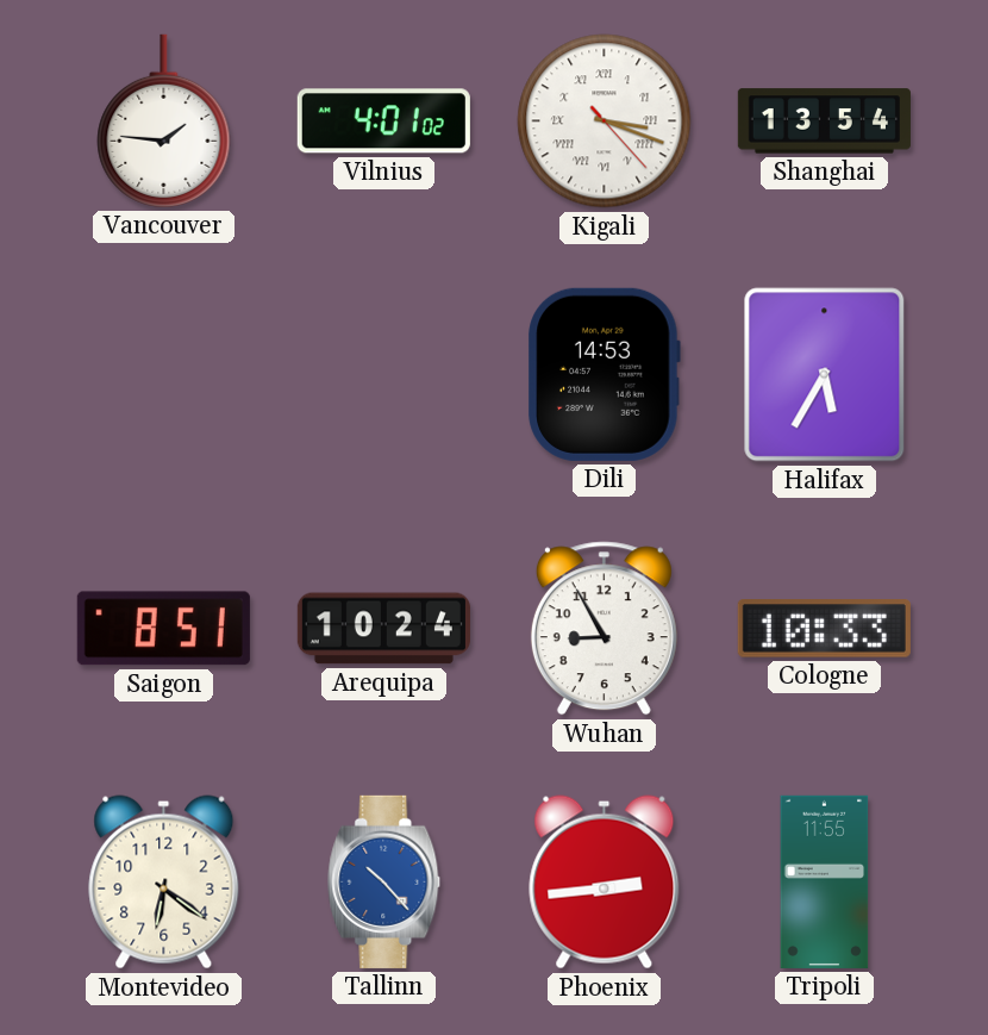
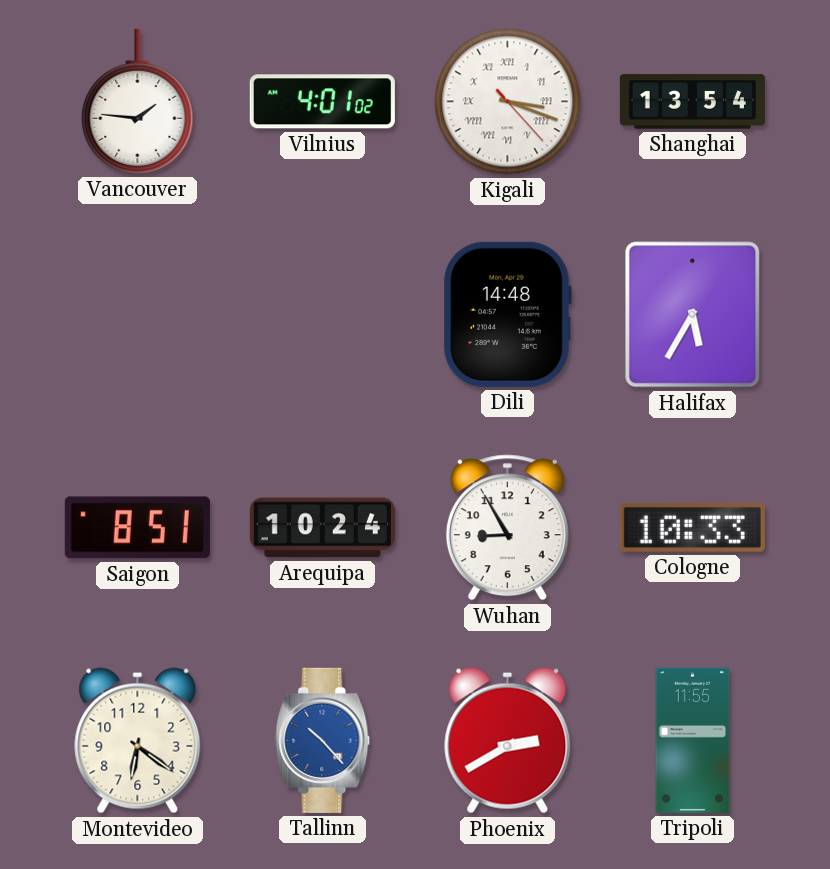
Dili: 14:53 -> 14:48
Phoenix: 2:44 -> 2:40
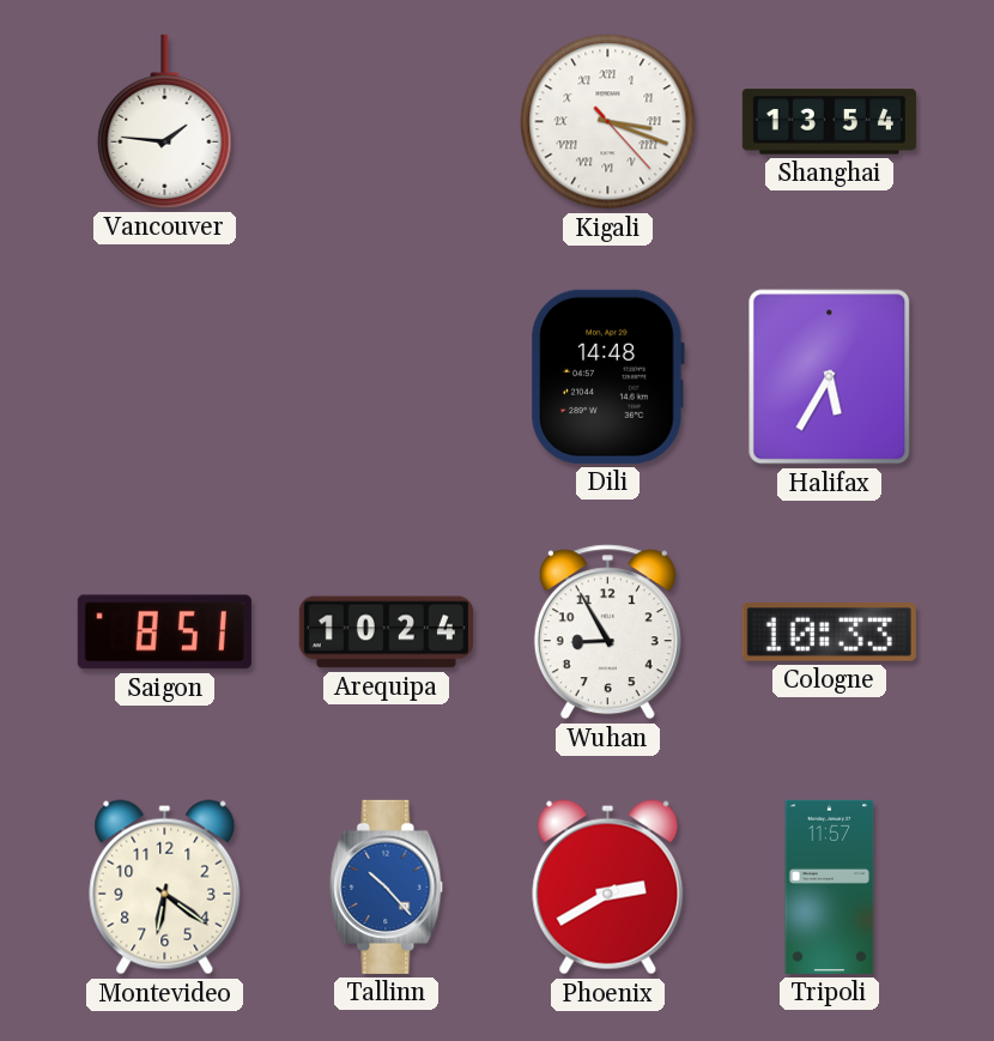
Vilnius: 4:01 -> none
Tripoli: 11:55 -> 11:57
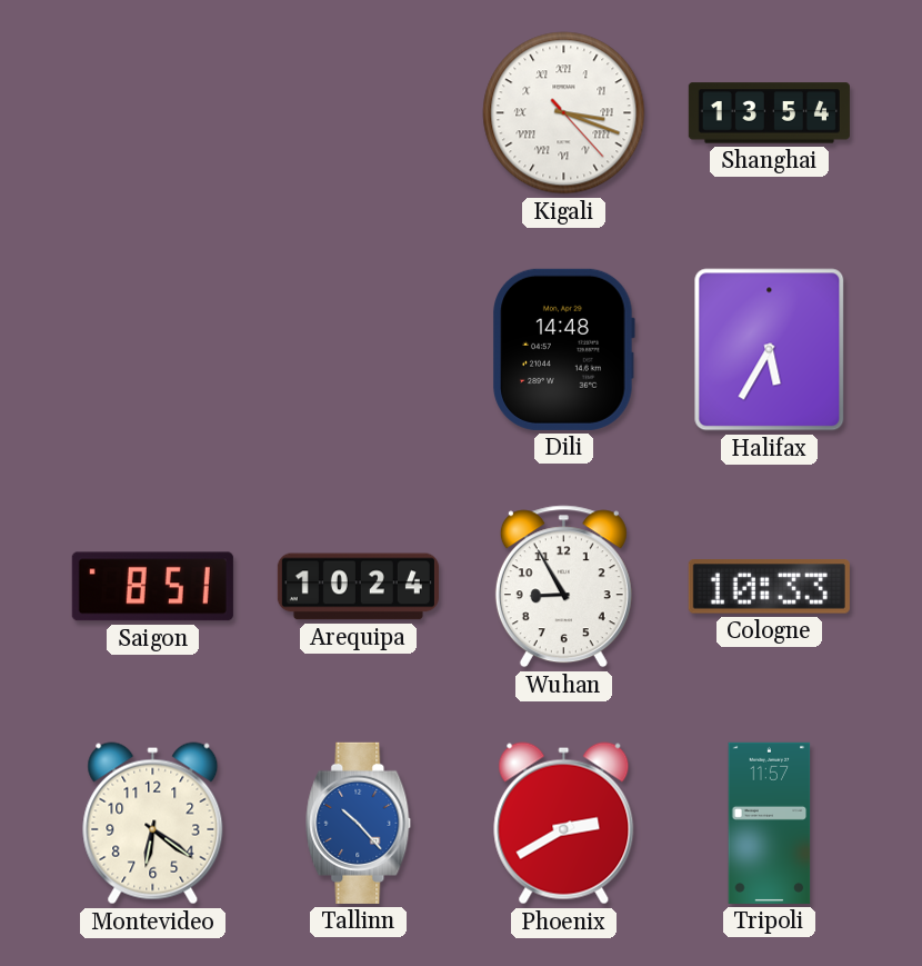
Vancouver: 1:46 -> none
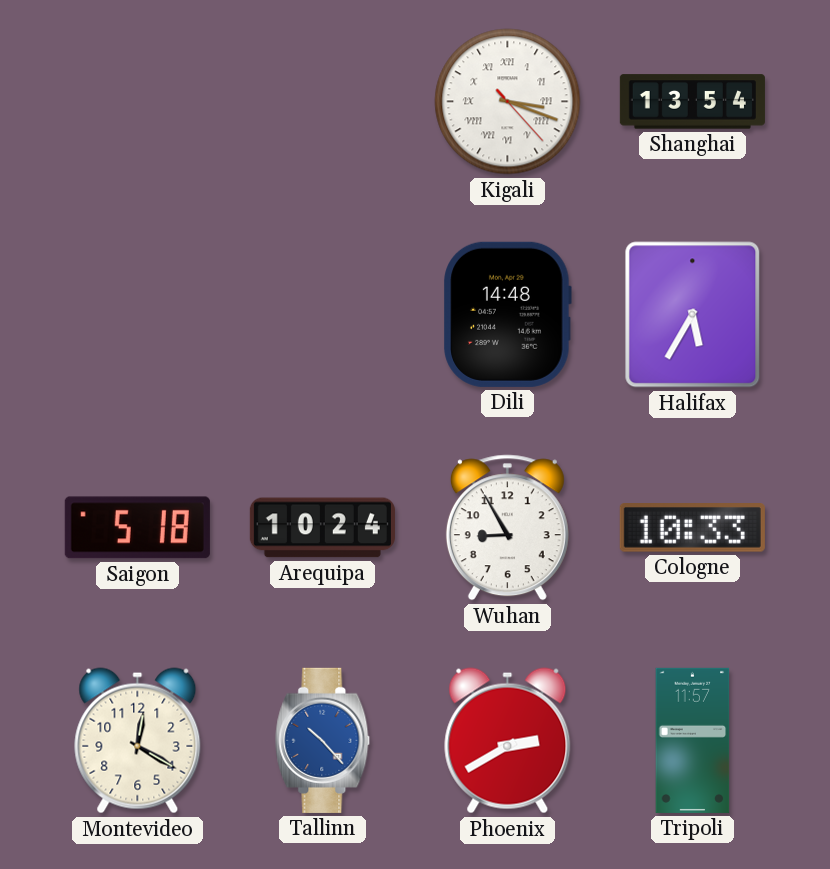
Saigon: 8:51 -> 5:18
Montevideo: 6:21 -> 12:20
